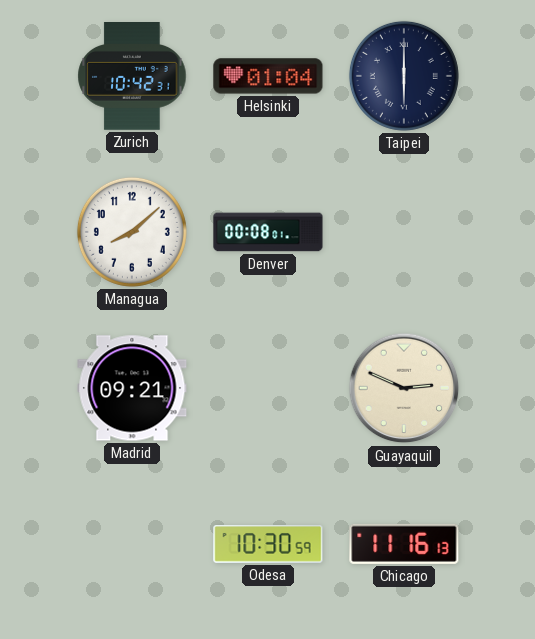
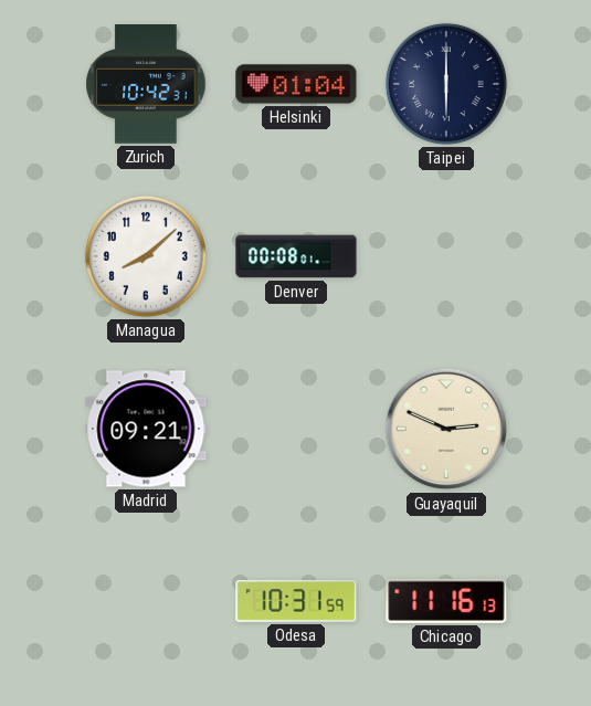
Odesa: 10:30 -> 10:31
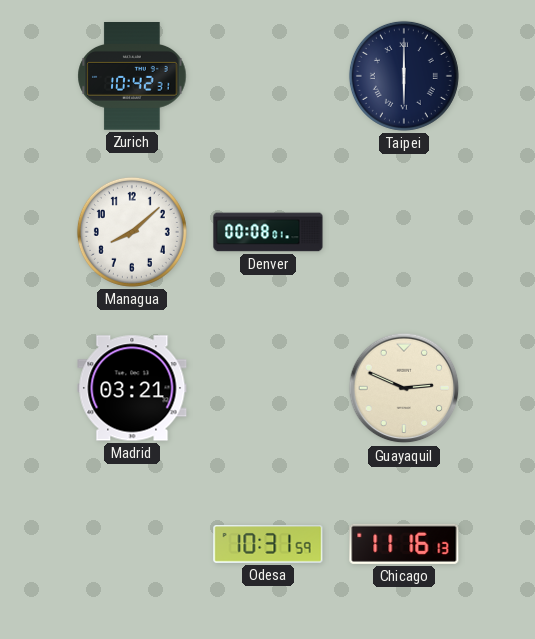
Helsinki: 01:04 -> none
Madrid: 09:21 -> 03:21
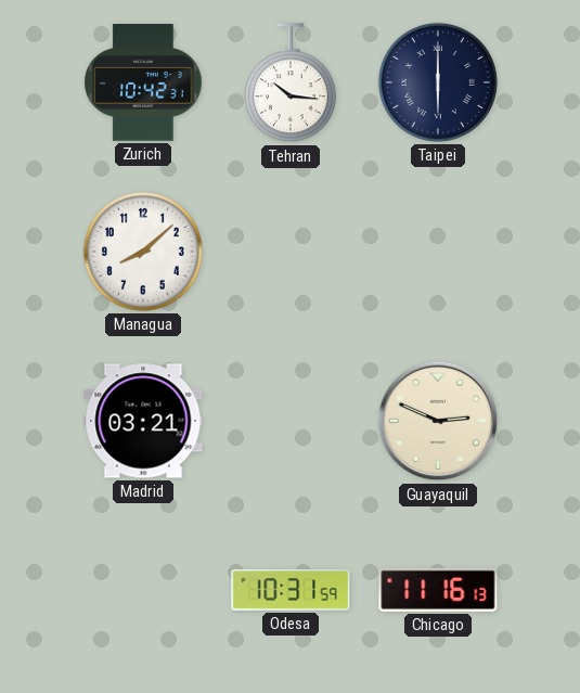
Tehran: none -> 10:16
Denver: 00:08 -> none
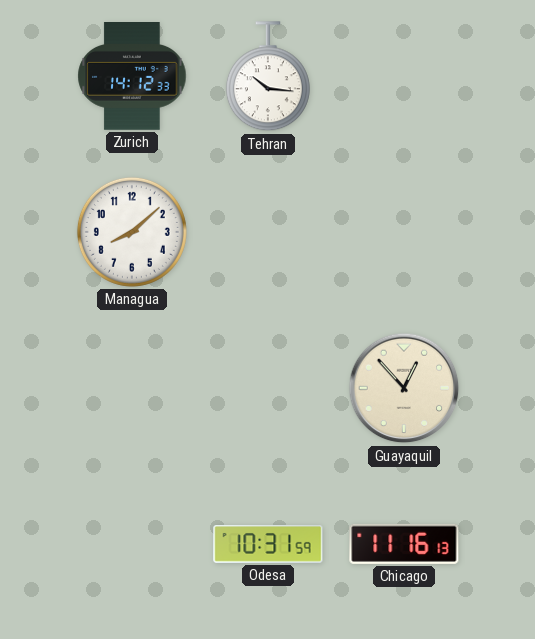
Zurich: 10:42 -> 14:12
Taipei: 6:00 -> none
Madrid: 03:21 -> none
Guayaquil: 2:49 -> 12:53
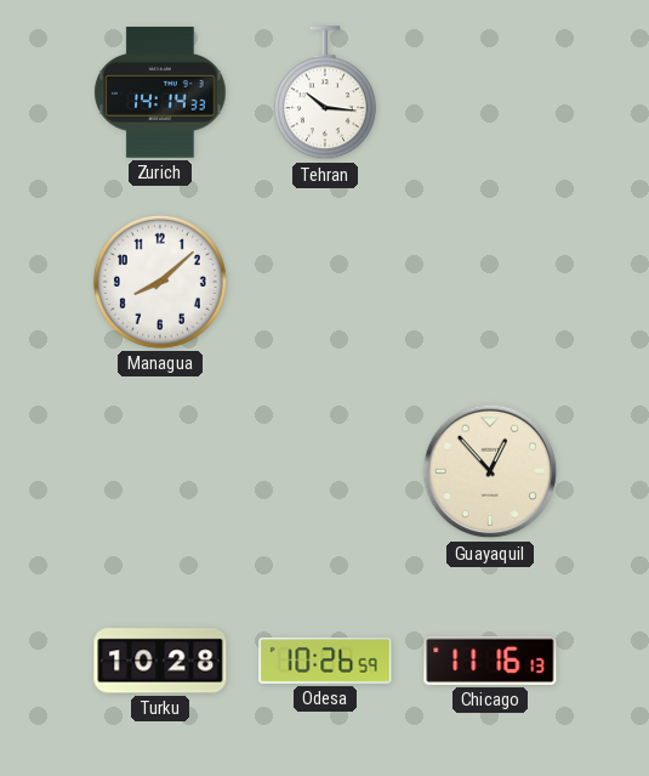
Zurich: 14:12 -> 14:14
Turku: none -> 10:28
Odesa: 10:31 -> 10:26
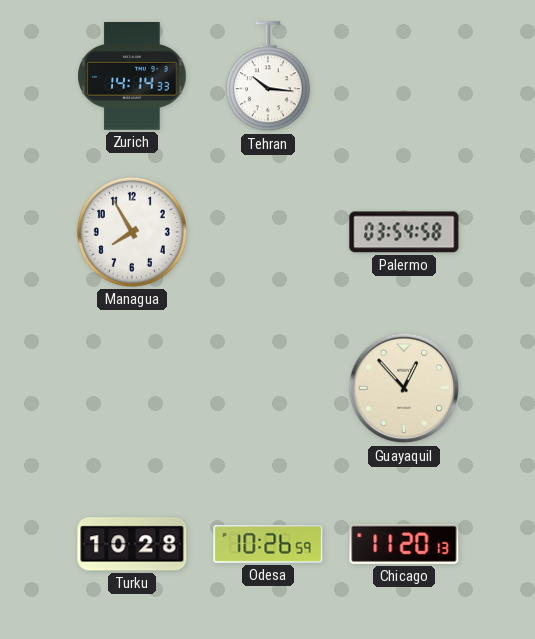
Managua: 8:08 -> 7:55
Palermo: none -> 03:54
Chicago: 11:16 -> 11:20
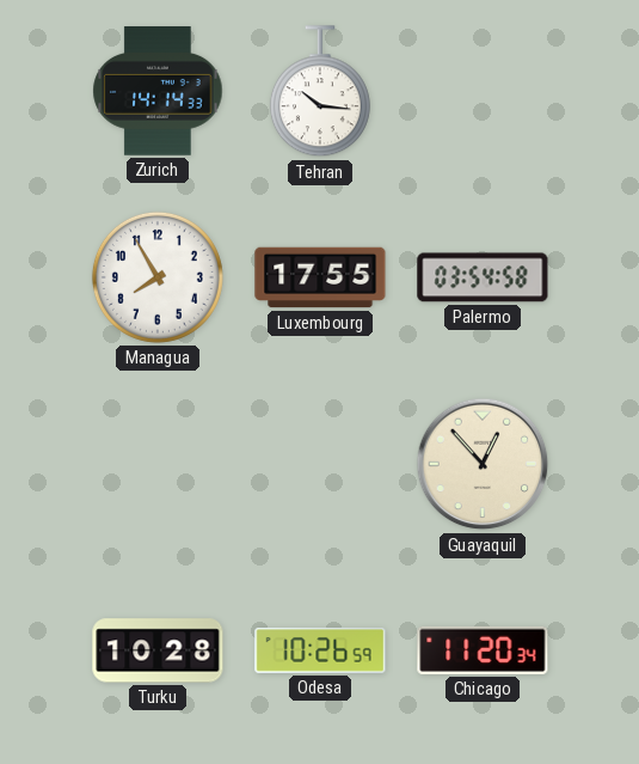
Luxembourg: none -> 17:55
Chicago: 11:20:13 -> 11:20:34
